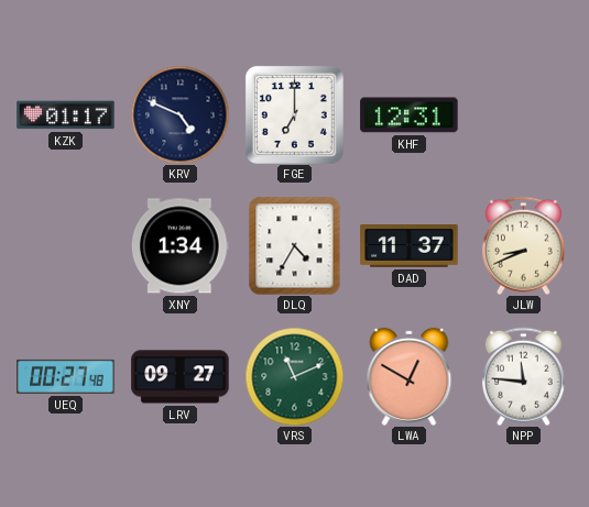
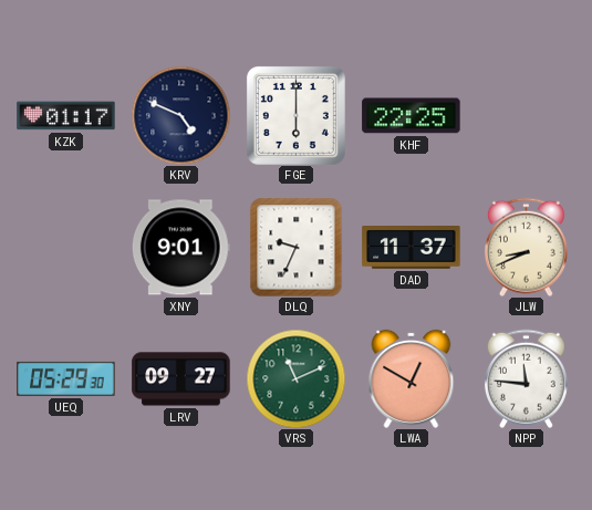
FGE: 7:00 -> 6:00
KHF: 12:31 -> 22:25
XNY: 1:34 -> 9:01
DLQ: 4:35 -> 9:34
UEQ: 00:27 -> 05:29
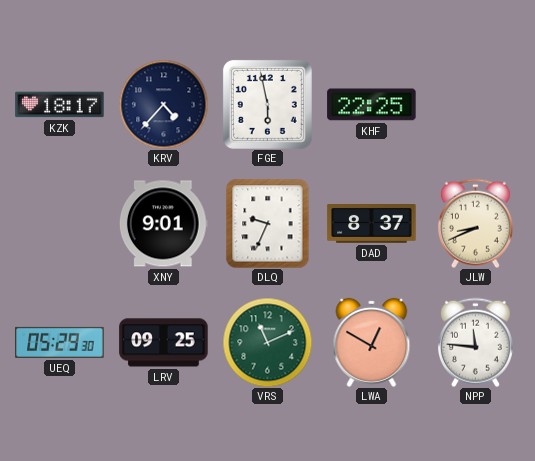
KZK: 01:17 -> 18:17
KRV: 4:49 -> 4:37
FGE: 6:00 -> 5:58
DAD: 11:37 -> 8:37
LRV: 09:27 -> 09:25
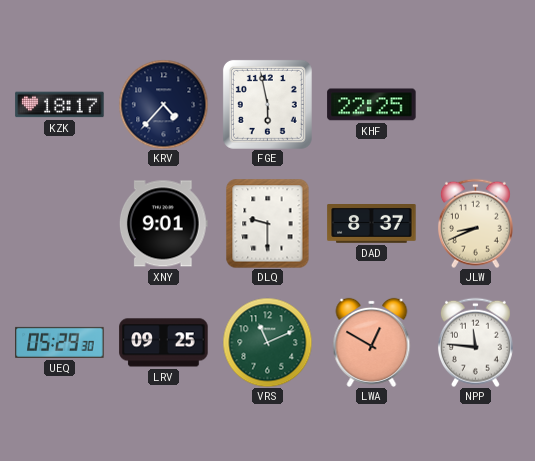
DLQ: 9:34 -> 9:30
